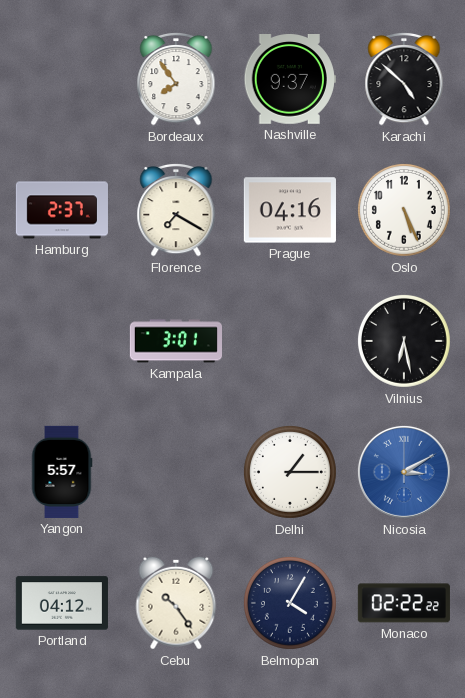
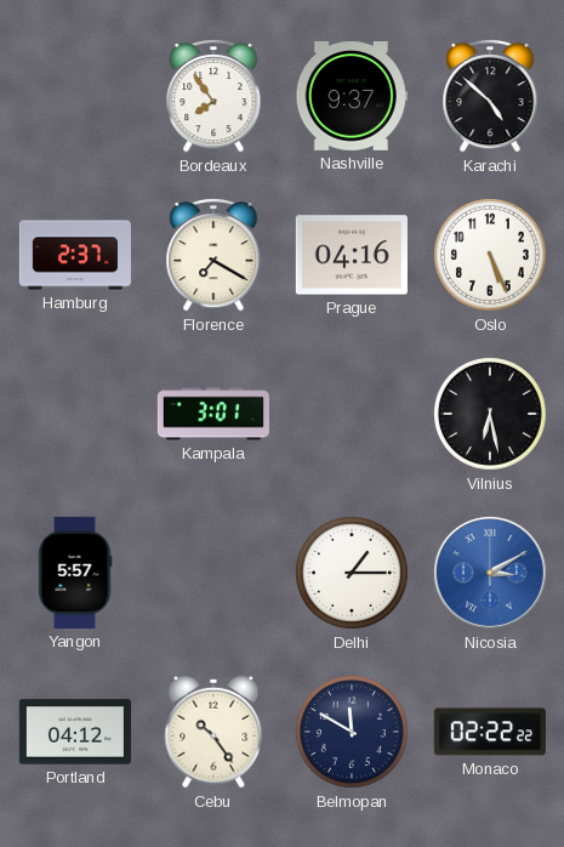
Belmopan: 4:05 -> 11:50
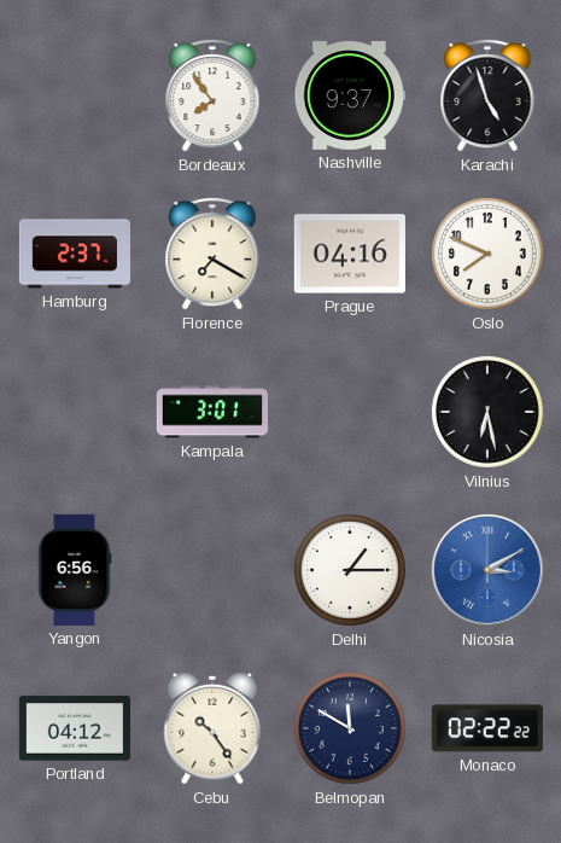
Karachi: 4:52 -> 4:57
Oslo: 5:26 -> 7:49
Yangon: 5:57 -> 6:56
